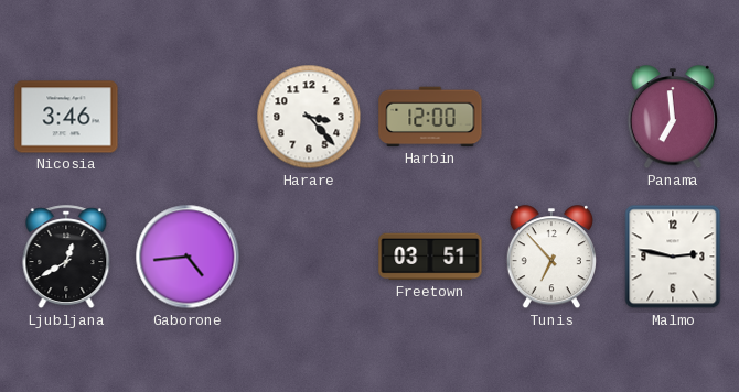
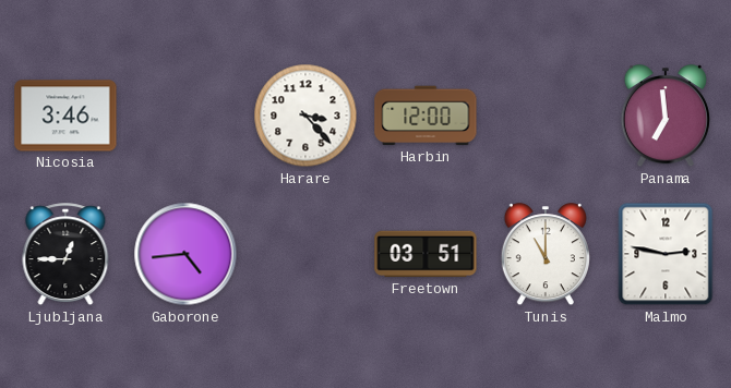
Ljubljana: 12:40 -> 12:45
Tunis: 6:53 -> 11:00
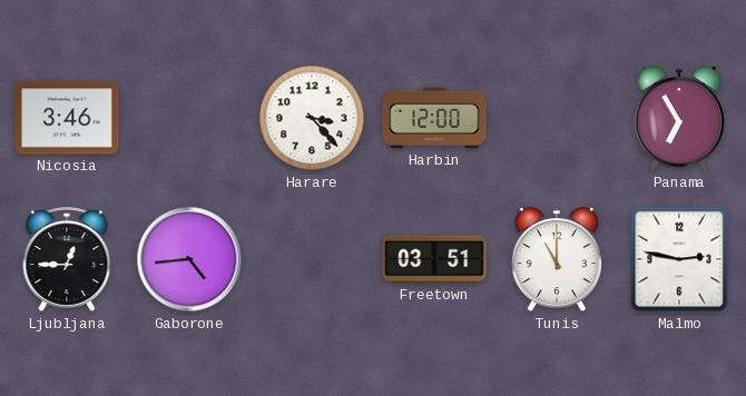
Panama: 6:59 -> 6:55
